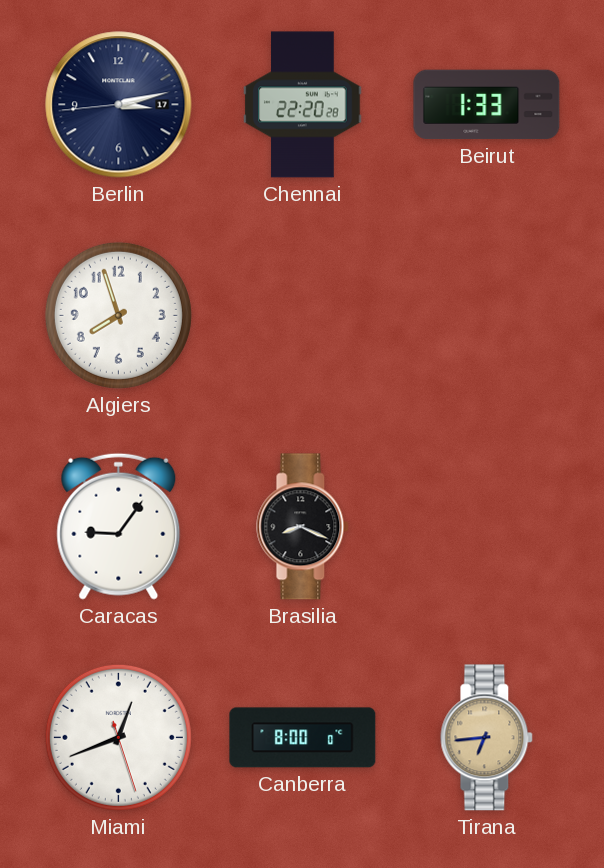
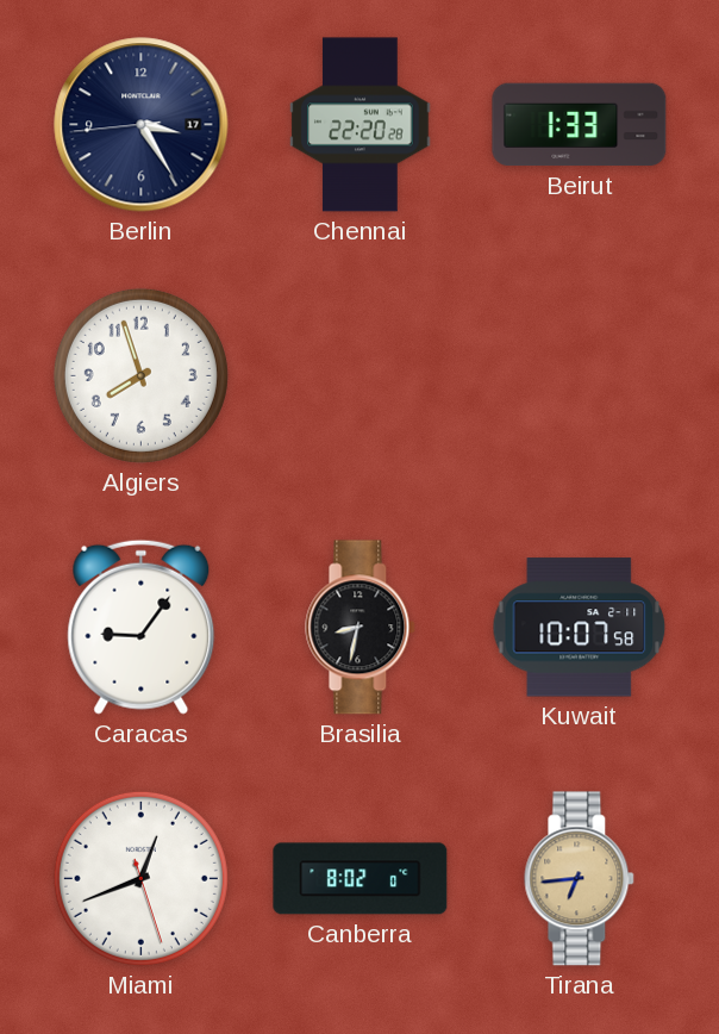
Berlin: 3:12 -> 3:24
Brasilia: 8:19 -> 8:32
Kuwait: none -> 10:07
Canberra: 8:00 -> 8:02
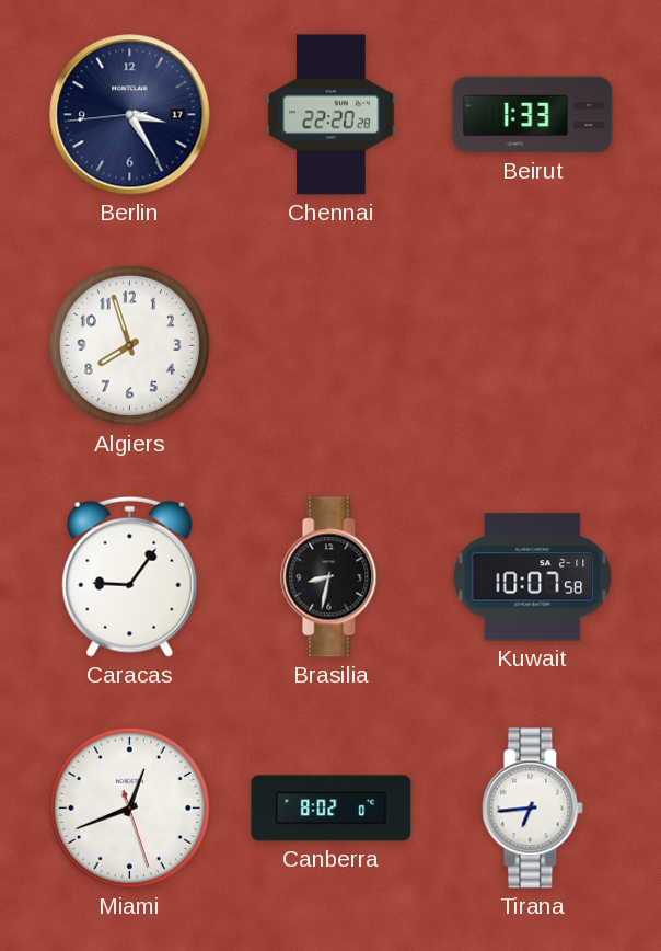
Tirana dial: champagne -> white
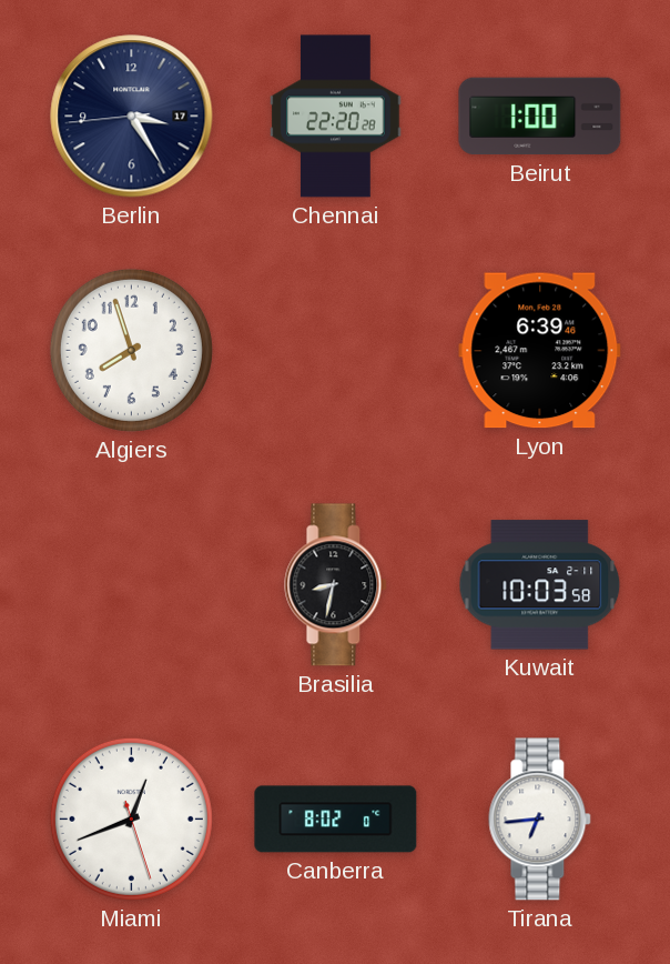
Beirut: 1:33 -> 1:00
Lyon: none -> 6:39
Caracas: 9:06 -> none
Kuwait: 10:07 -> 10:03
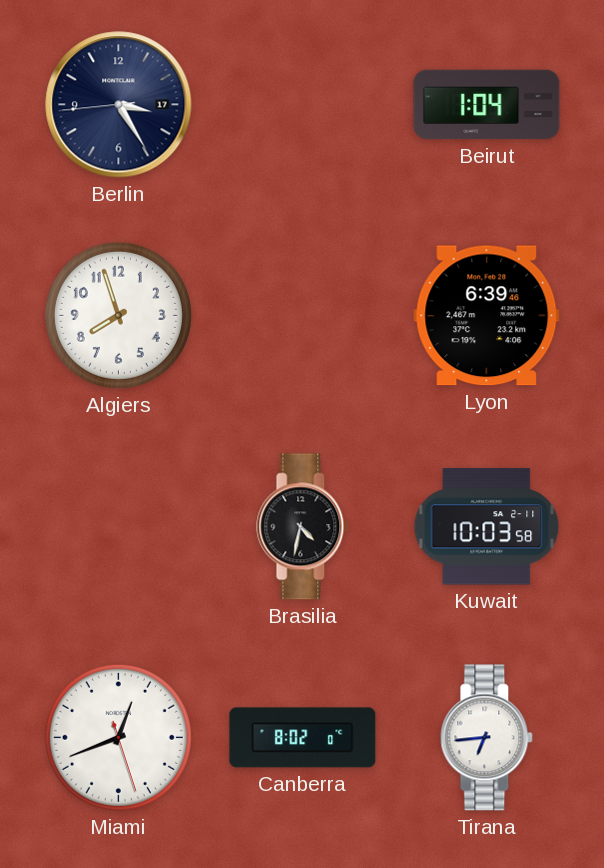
Chennai: 22:20 -> none
Beirut: 1:00 -> 1:04
Brasilia: 8:32 -> 4:32
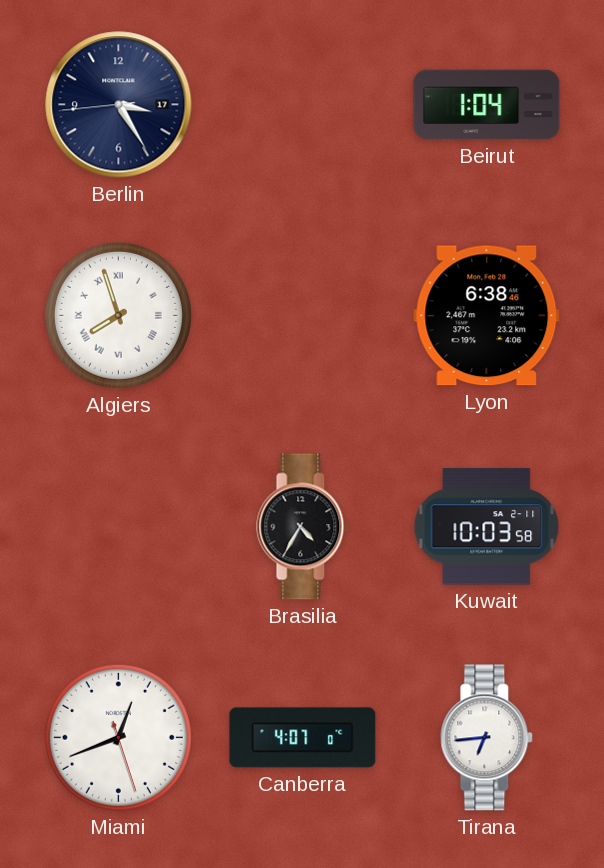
Algiers numerals: Arabic -> Roman
Lyon: 6:39 -> 6:38
Brasilia: 4:32 -> 4:35
Canberra: 8:02 -> 4:07
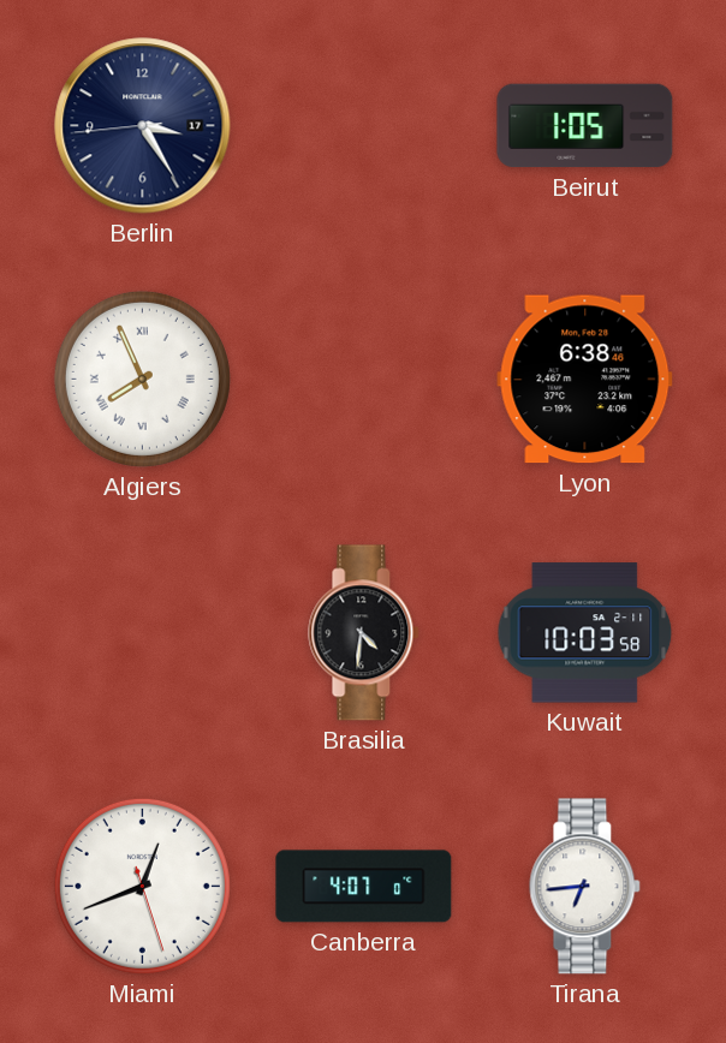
Beirut: 1:04 -> 1:05
Algiers: 7:57 -> 7:56
Brasilia: 4:35 -> 4:31
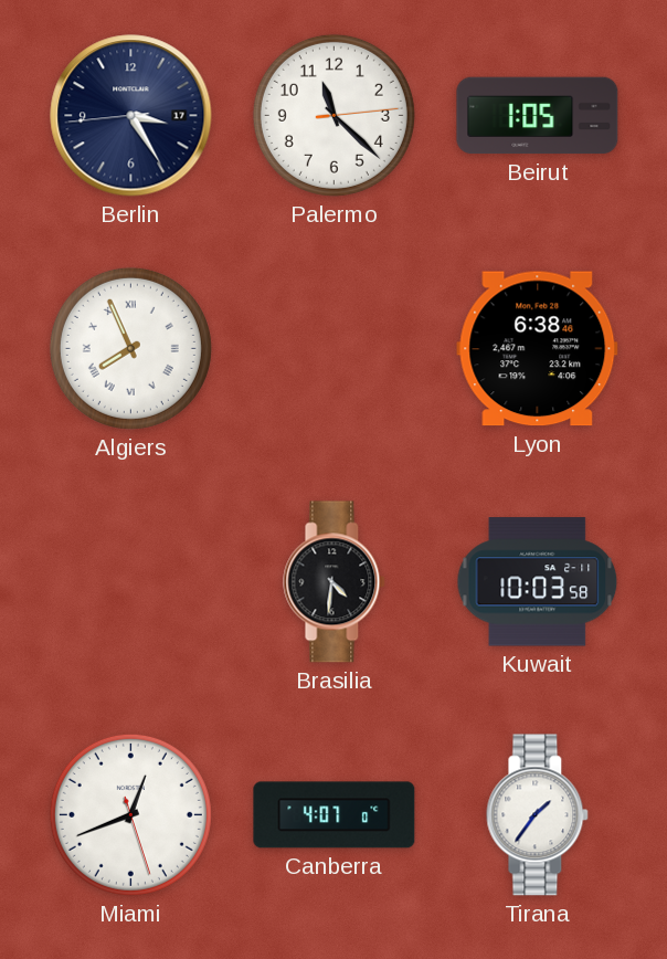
Palermo: none -> 11:22
Tirana: 6:44 -> 1:36
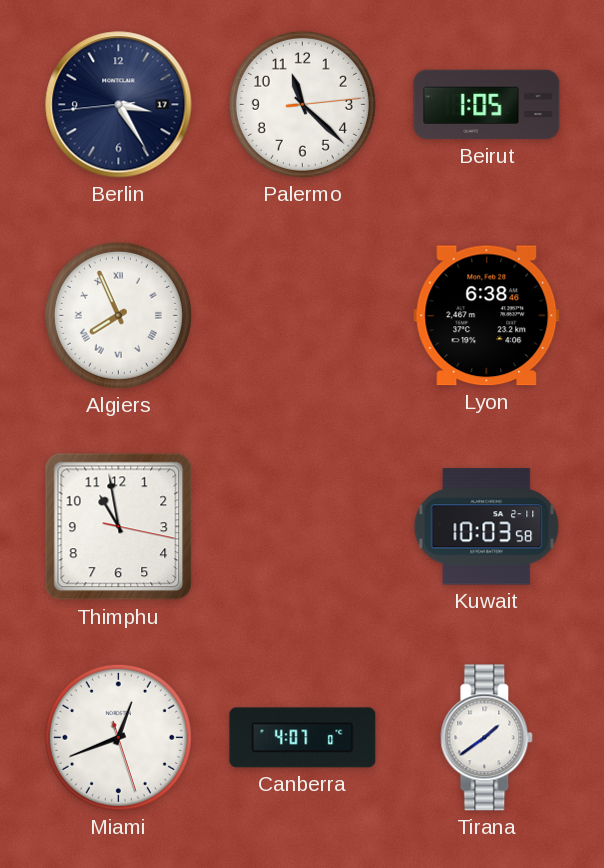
Thimphu: none -> 10:58
Brasilia: 4:31 -> none
Tirana: 1:36 -> 1:39
